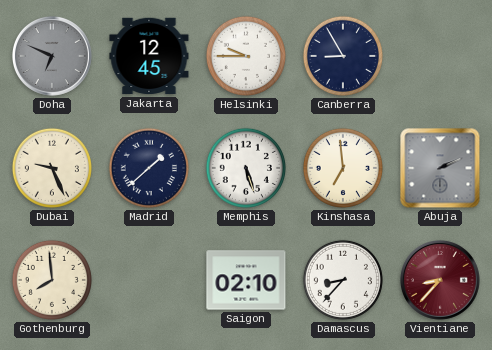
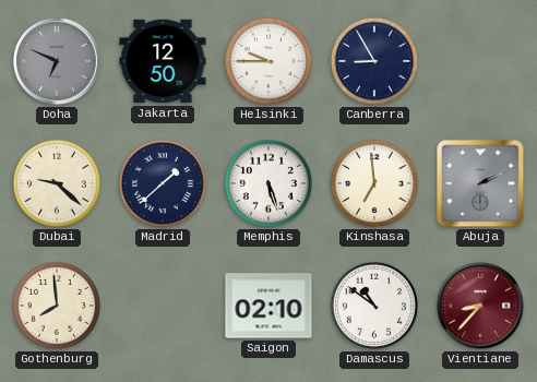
Jakarta: 12:45 -> 12:50
Dubai: 9:26 -> 9:22
Damascus: 8:37 -> 10:51
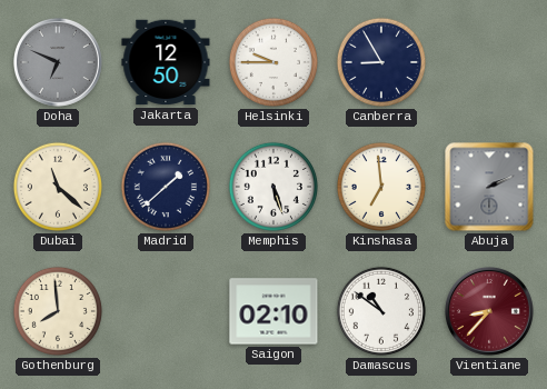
Dubai: 9:22 -> 11:22
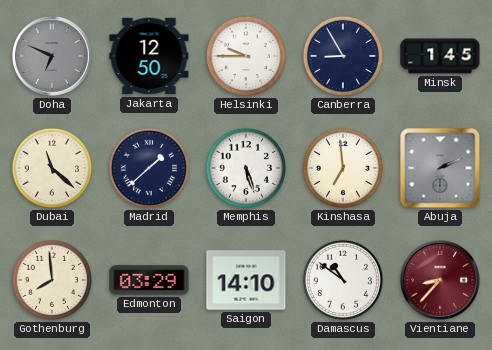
Minsk: none -> 1:45
Edmonton: none -> 03:29
Saigon: 02:10 -> 14:10
